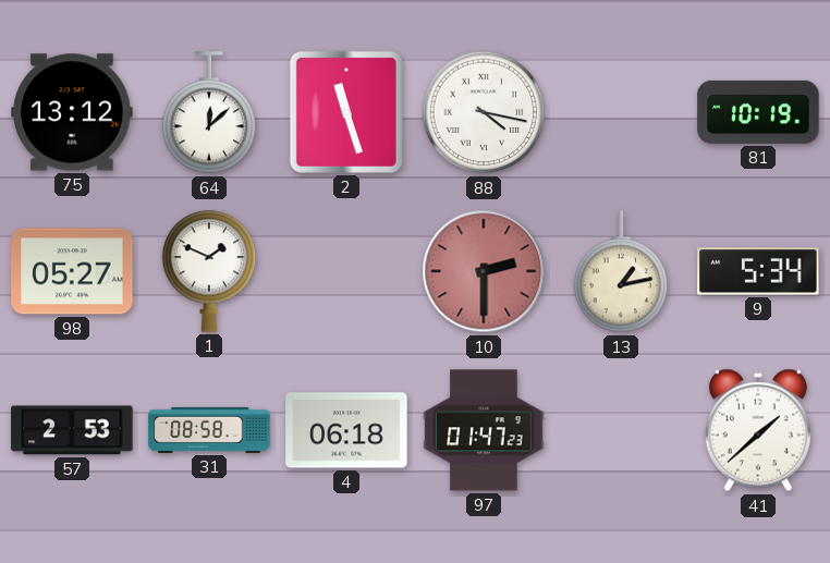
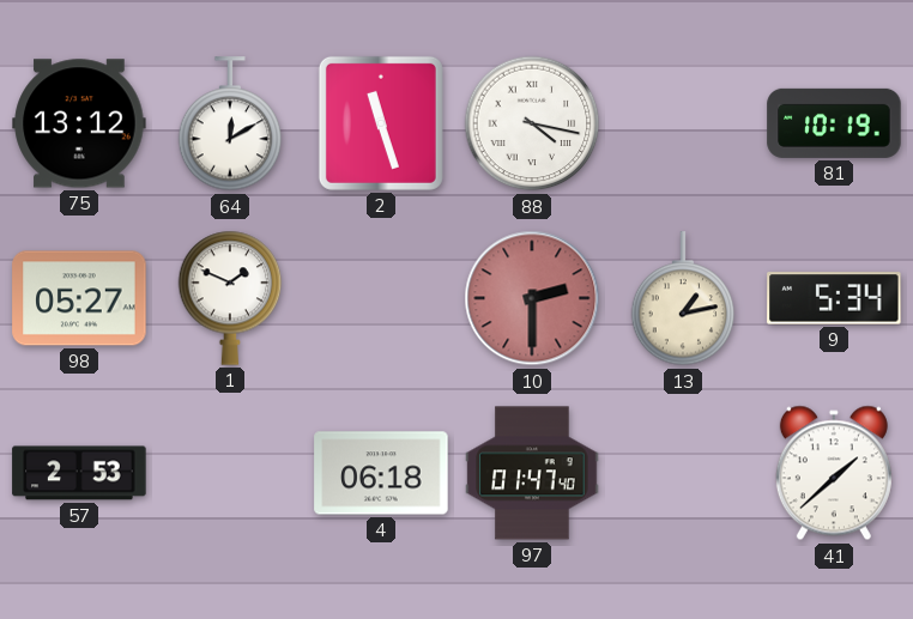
64: 12:08 -> 12:10
31: 08:58 -> none
97: 01:47:23 -> 01:47:40
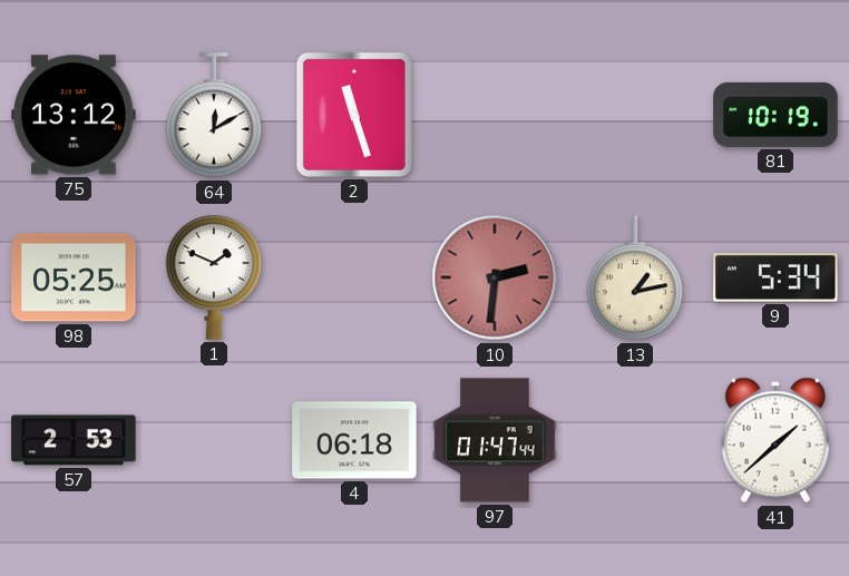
88: 4:17 -> none
98: 05:27 -> 05:25
10: 2:30 -> 2:31
97: 01:47:40 -> 01:47:44
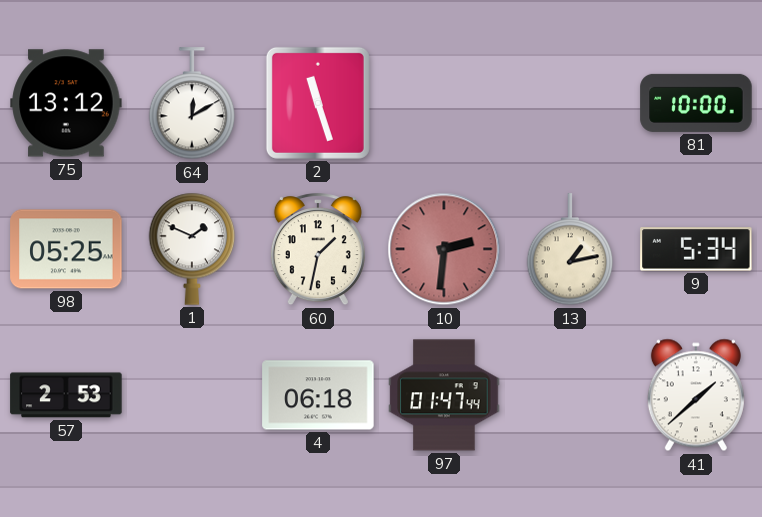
81: 10:19 -> 10:00
60: none -> 1:32
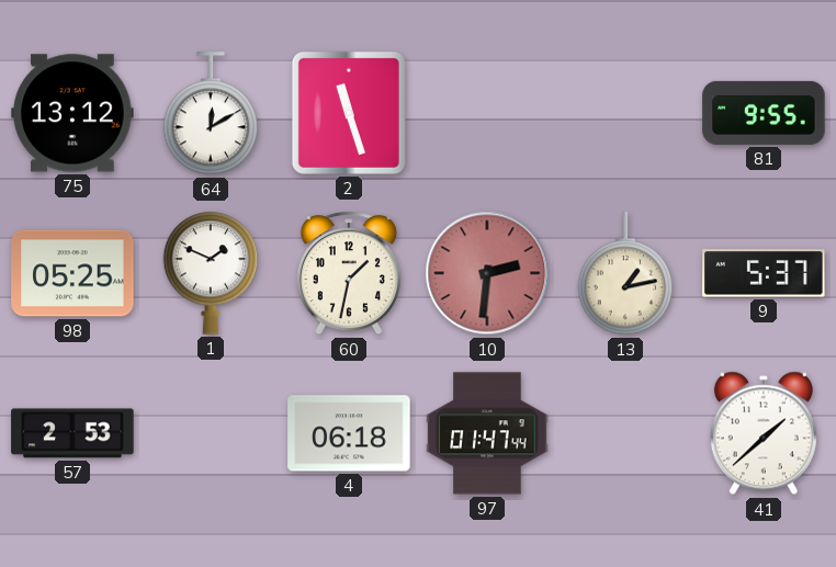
81: 10:00 -> 9:55
9: 5:34 -> 5:37
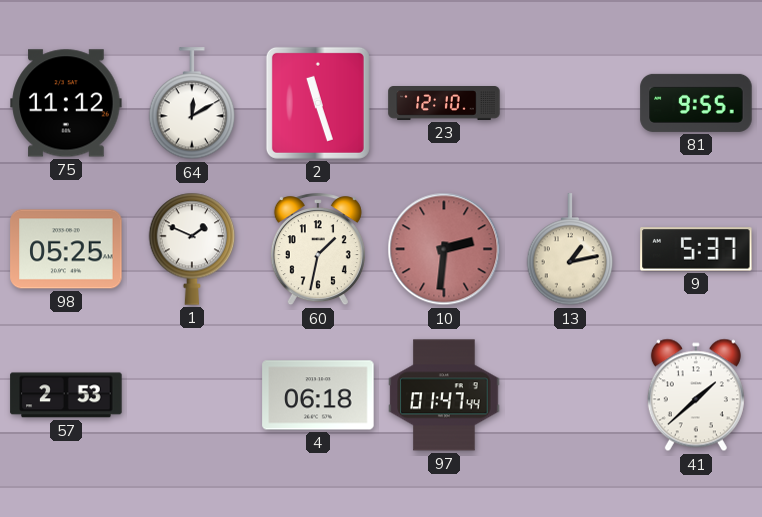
75: 13:12 -> 11:12
23: none -> 12:10
